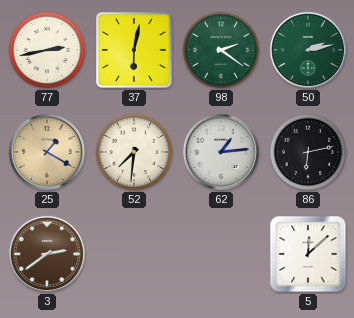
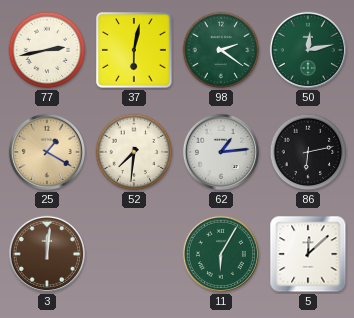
50: 2:13 -> 12:13
3: 2:39 -> 12:01
11: none -> 6:05
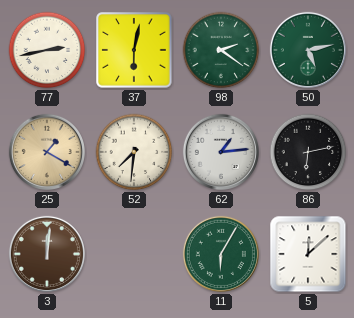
50: 12:13 -> 5:13
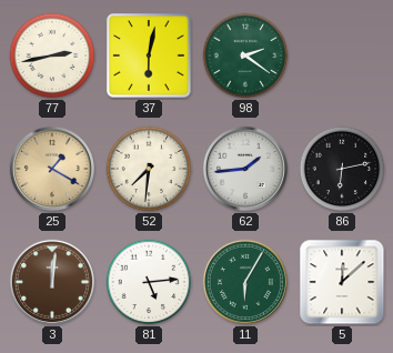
50: 5:13 -> none
62: 1:14 -> 1:44
81: none -> 5:14
